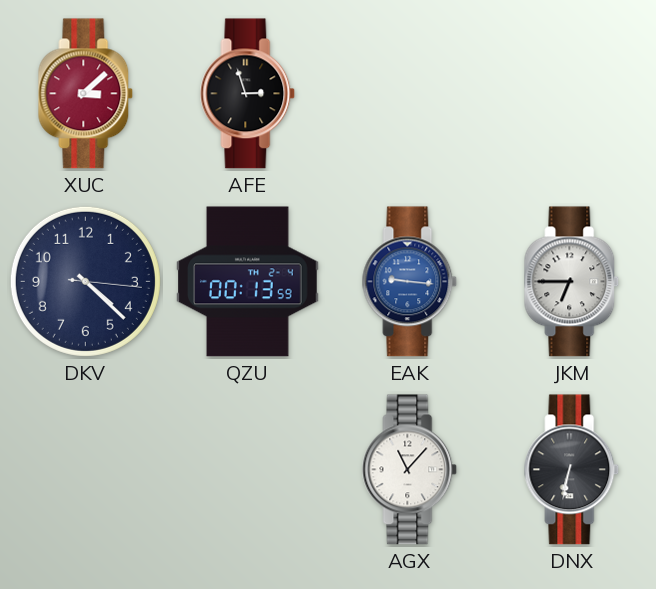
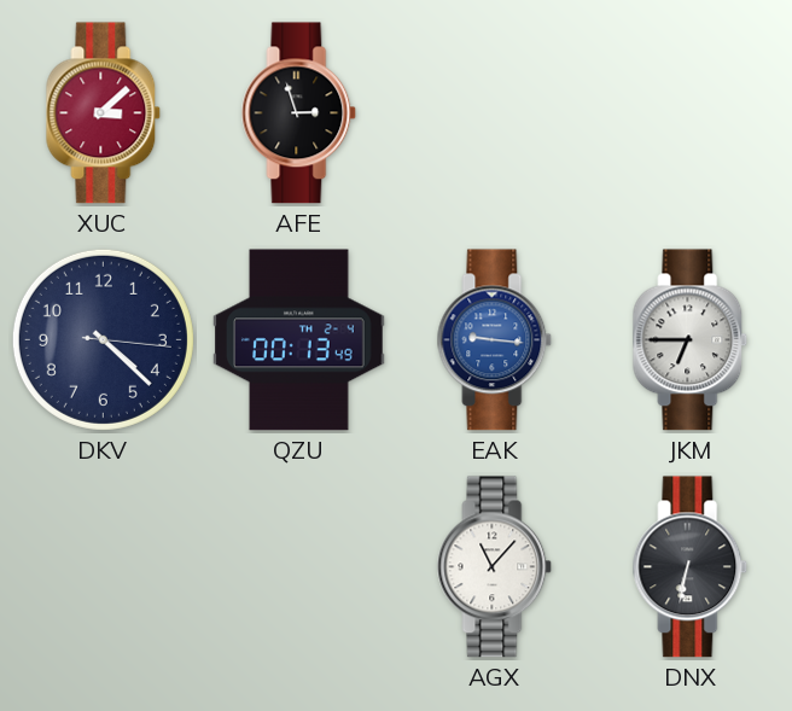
QZU: 00:13:59 -> 00:13:49
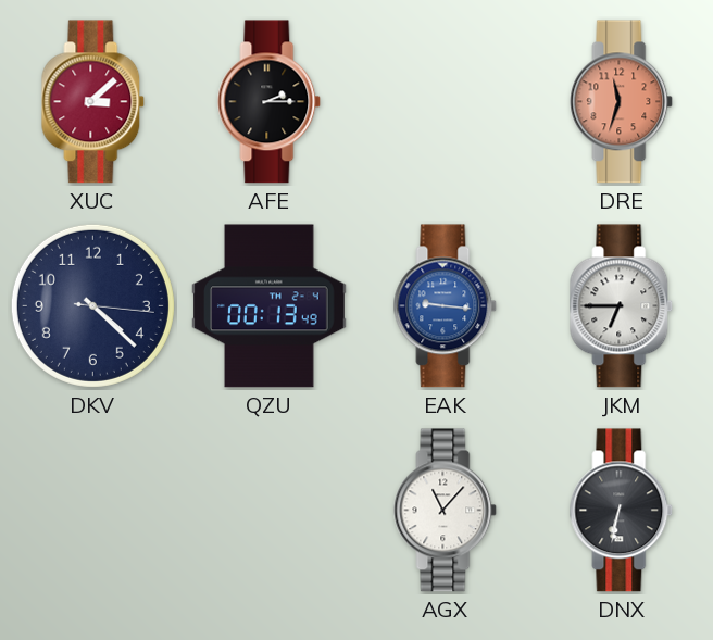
AFE: 2:57 -> 2:15
DRE: none -> 11:33
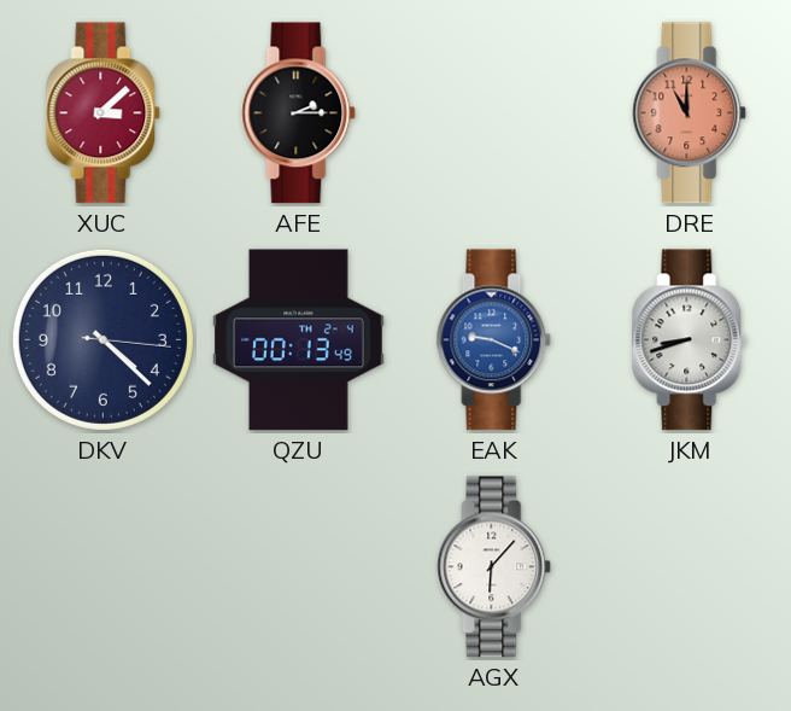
DRE: 11:33 -> 11:00
EAK: 9:16 -> 9:19
JKM: 6:45 -> 8:42
AGX: 11:07 -> 6:07
DNX: 6:32 -> none
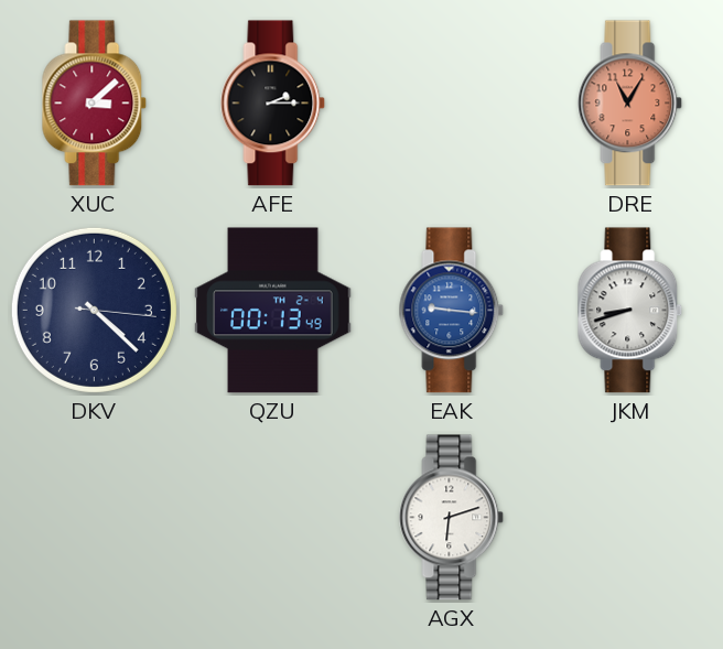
DRE: 11:00 -> 11:05
EAK: 9:19 -> 9:16
AGX: 6:07 -> 6:12
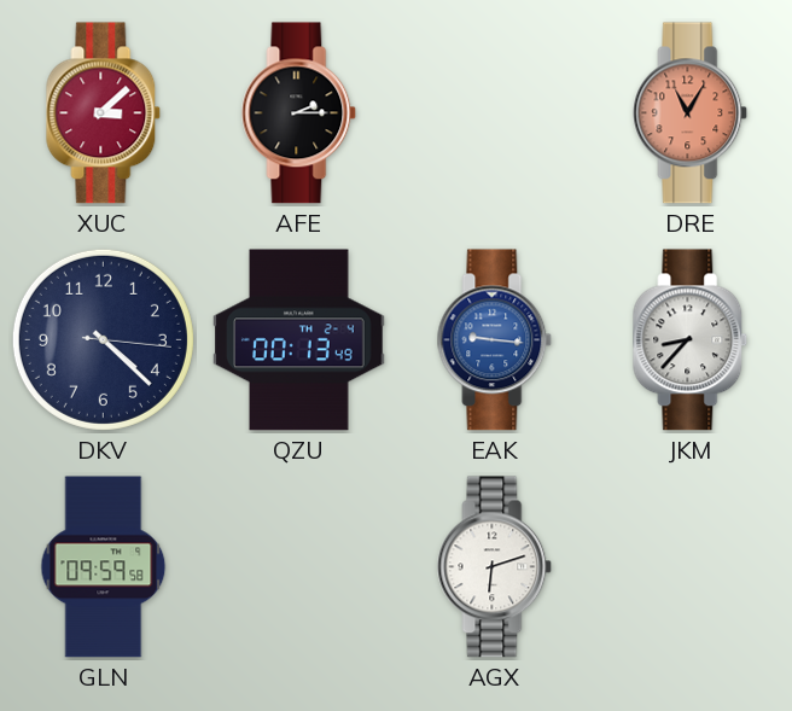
JKM: 8:42 -> 8:37
GLN: none -> 09:59
